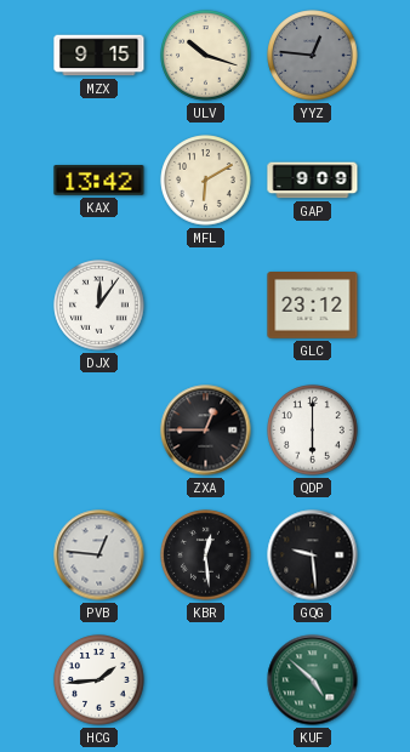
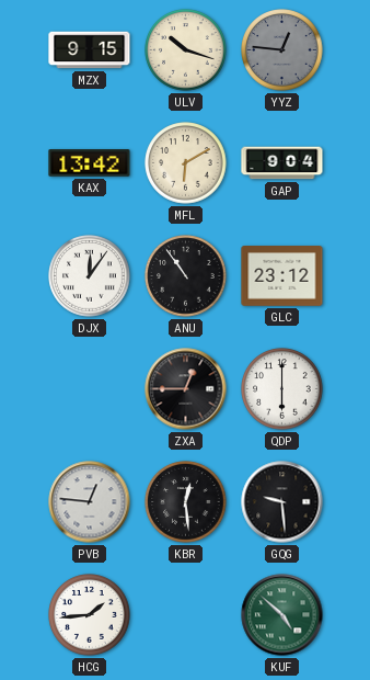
GAP: 9:09 -> 9:04
ANU: none -> 10:54
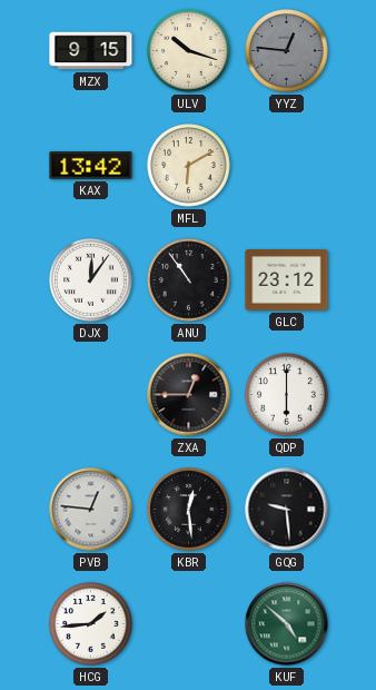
GAP: 9:04 -> none
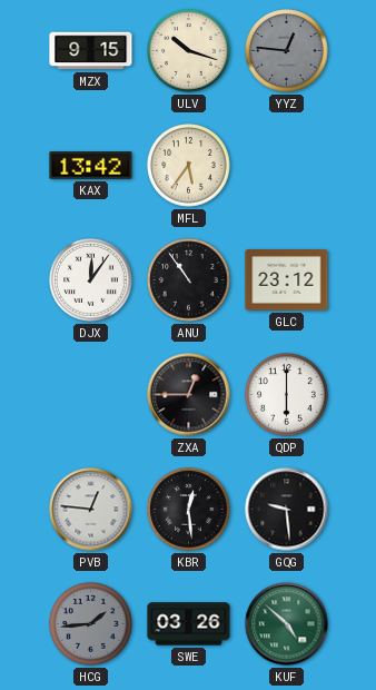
MFL: 6:10 -> 5:36
HCG dial: white -> grey
SWE: none -> 03:26
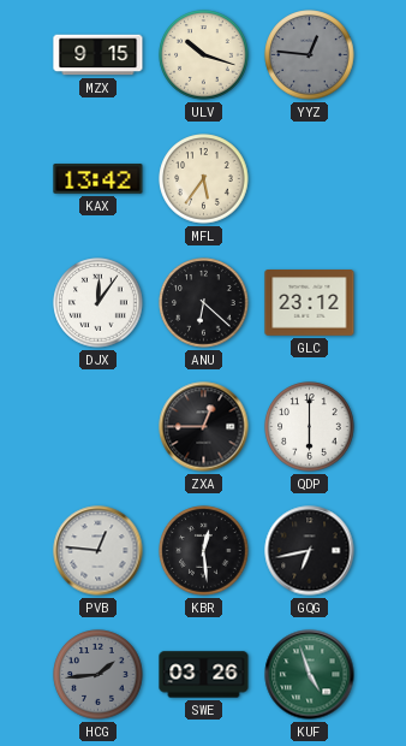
ANU: 10:54 -> 6:22
GQG: 9:29 -> 6:43
KUF: 4:52 -> 4:57
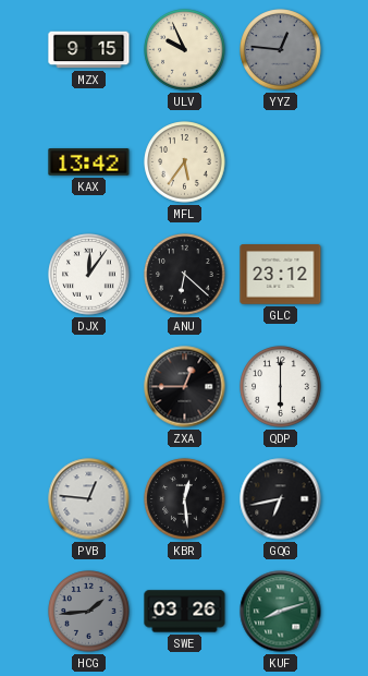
ULV: 10:18 -> 9:56
KUF: 4:57 -> 8:12
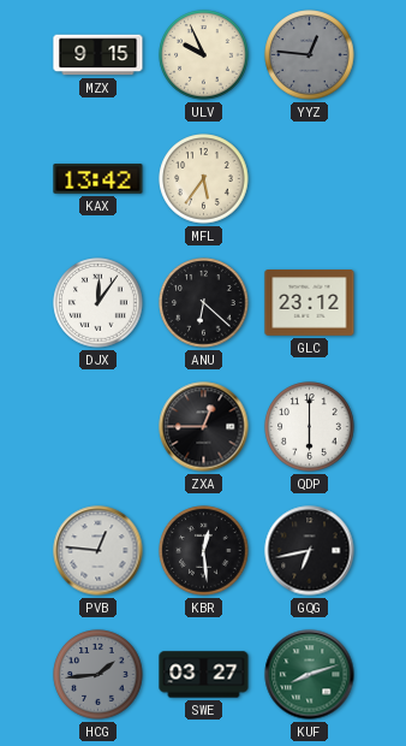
SWE: 03:26 -> 03:27
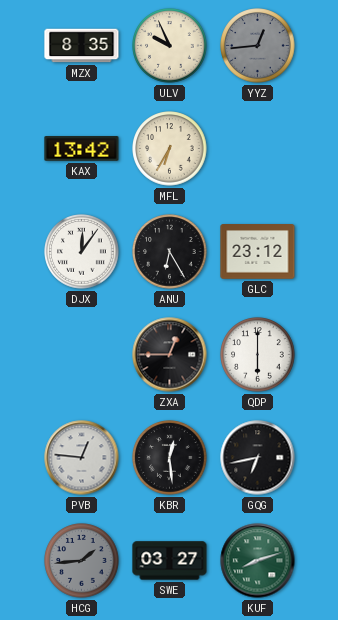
MZX: 9:15 -> 8:35
YYZ: 12:46 -> 12:44
MFL: 5:36 -> 6:35
ANU: 6:22 -> 6:25
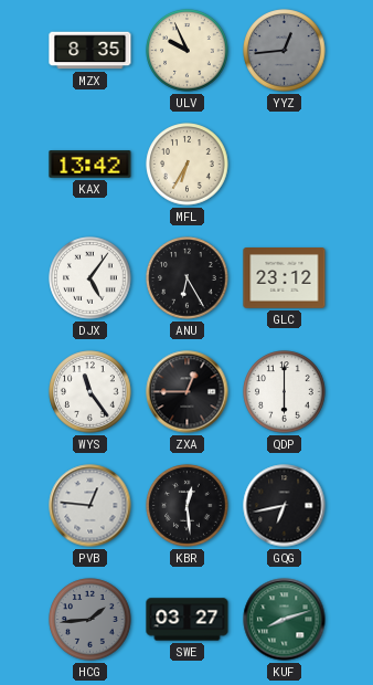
DJX: 12:06 -> 5:06
WYS: none -> 11:24
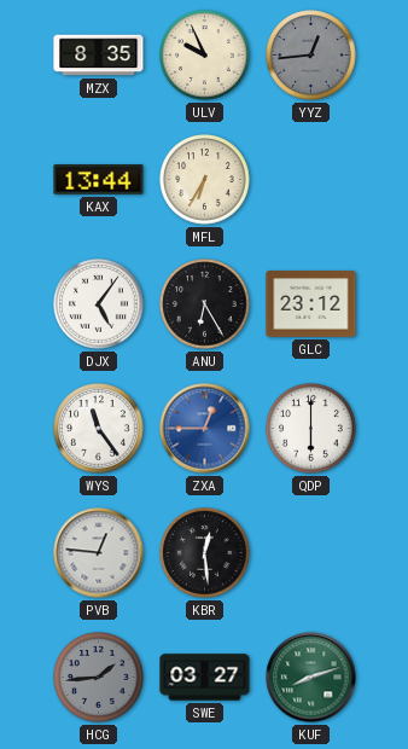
KAX: 13:42 -> 13:44
ZXA dial: black -> blue
GQG: 6:43 -> none
